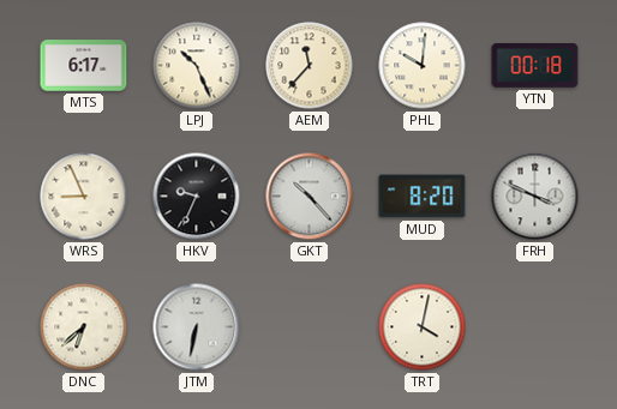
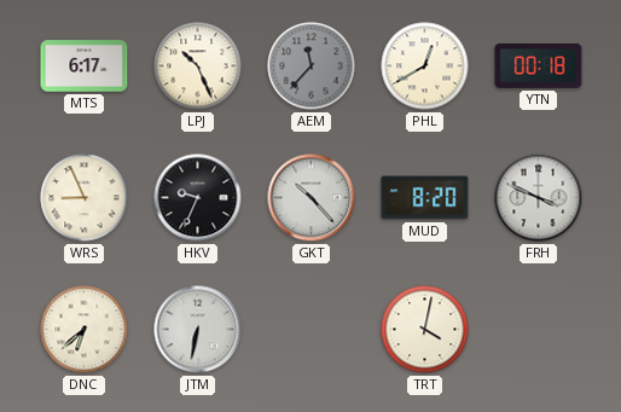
AEM dial: cream -> grey
PHL: 10:01 -> 12:40
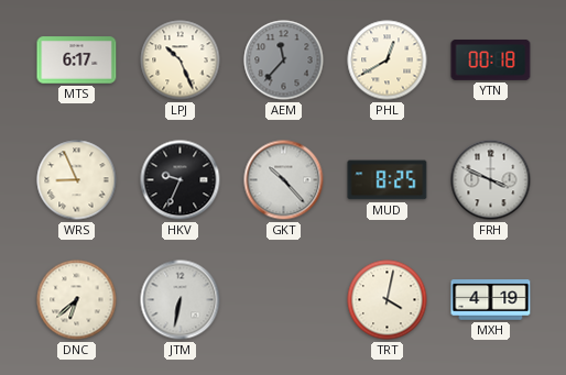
MUD: 8:20 -> 8:25
MXH: none -> 4:19
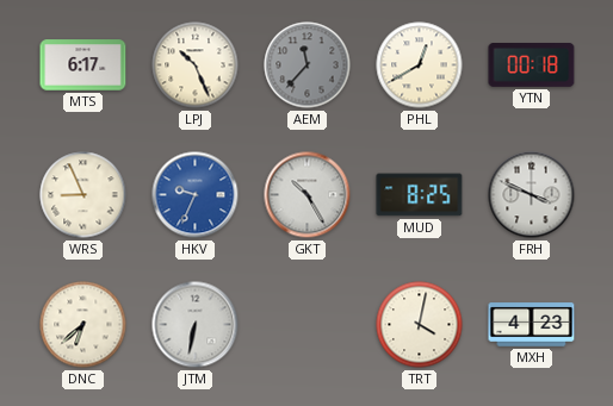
HKV dial: black -> blue
GKT: 10:23 -> 10:25
MXH: 4:19 -> 4:23
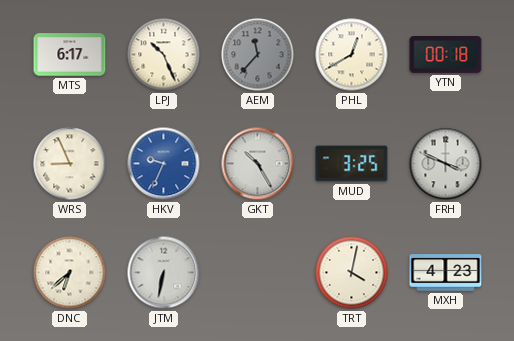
MUD: 8:25 -> 3:25
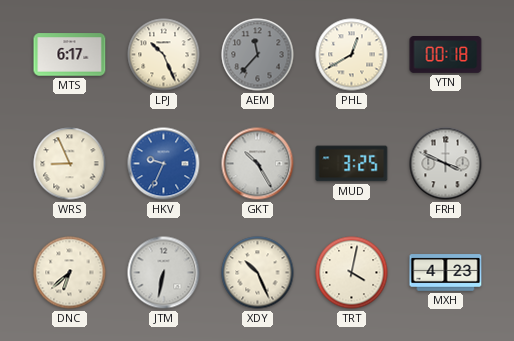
XDY: none -> 10:26
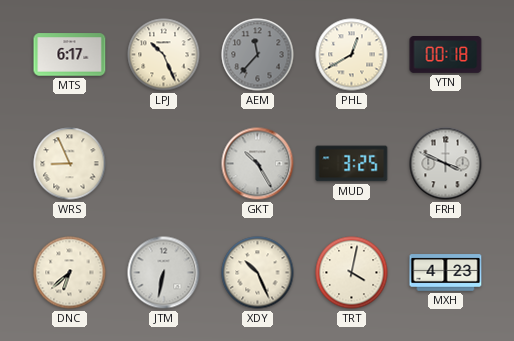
HKV: 9:34 -> none
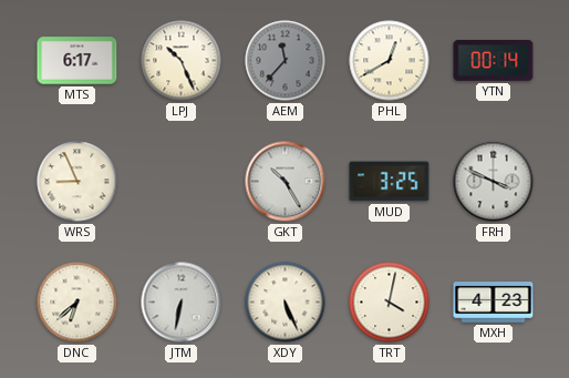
YTN: 00:18 -> 00:14
XDY: 10:26 -> 5:26
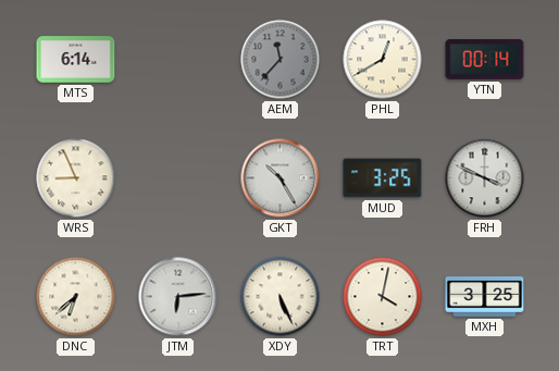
MTS: 6:17 -> 6:14
LPJ: 10:26 -> none
JTM: 6:32 -> 6:14
MXH: 4:23 -> 3:25
